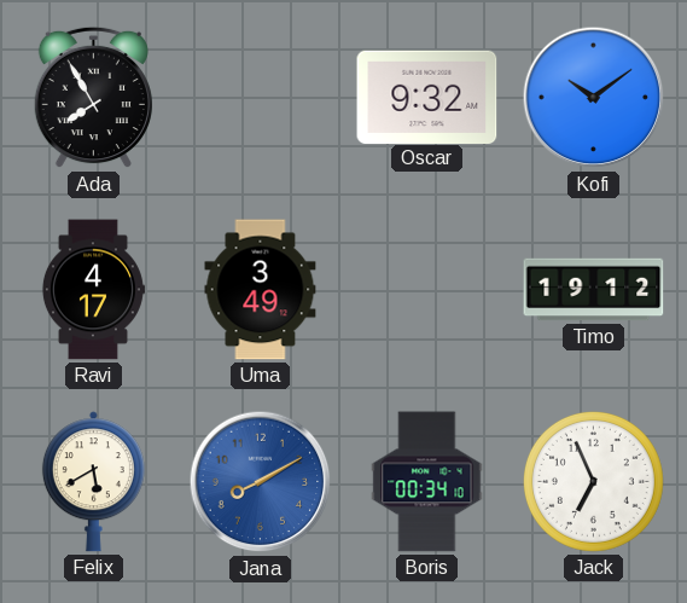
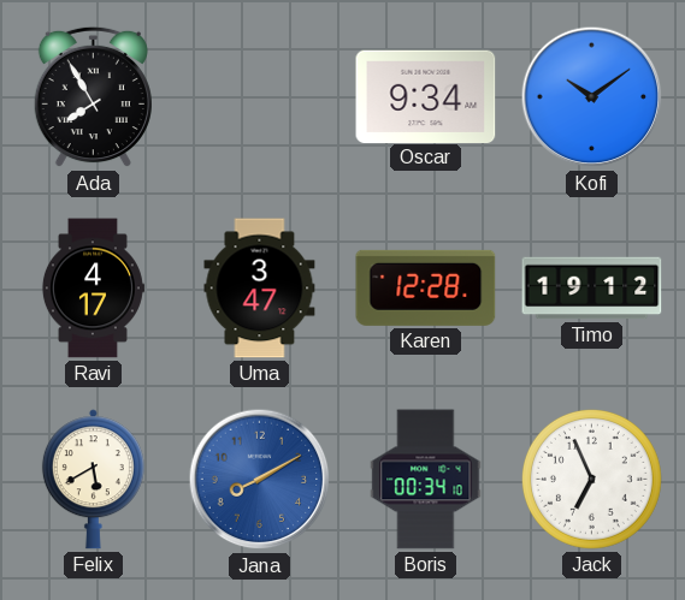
Oscar: 9:32 -> 9:34
Uma: 3:49 -> 3:47
Karen: none -> 12:28
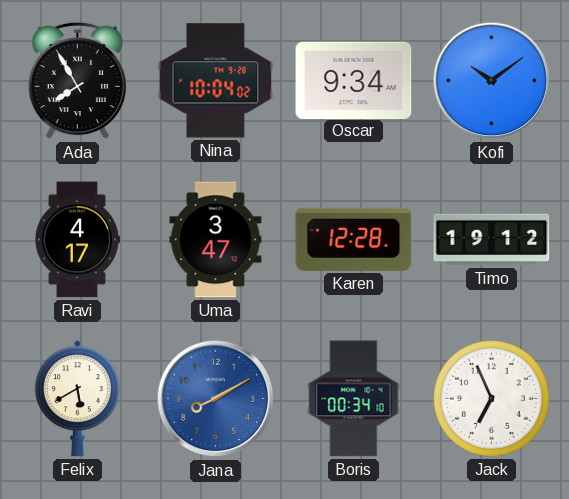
Nina: none -> 10:04
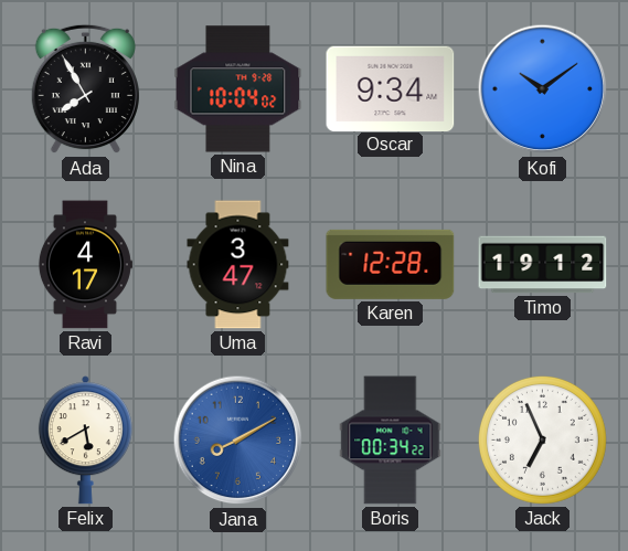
Boris: 00:34:10 -> 00:34:22
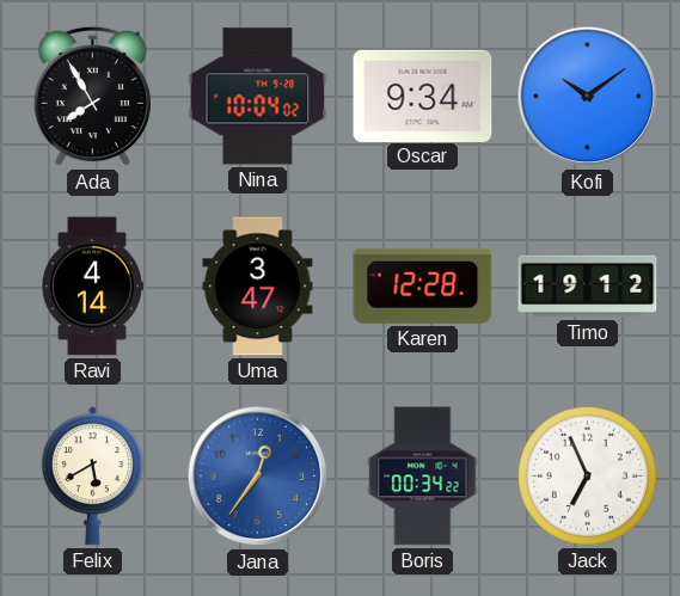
Ravi: 4:17 -> 4:14
Jana: 8:10 -> 12:36
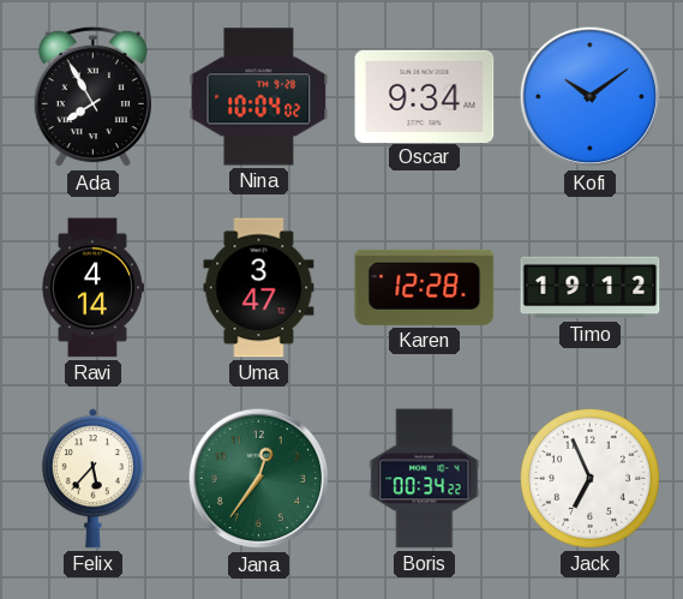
Felix: 5:40 -> 5:37
Jana dial: blue -> green
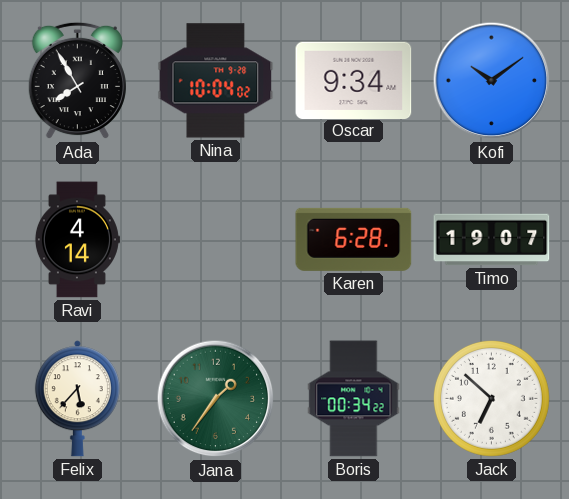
Uma: 3:47 -> none
Karen: 12:28 -> 6:28
Timo: 19:12 -> 19:07
Jana: 12:36 -> 1:36
Jack: 6:56 -> 6:52
